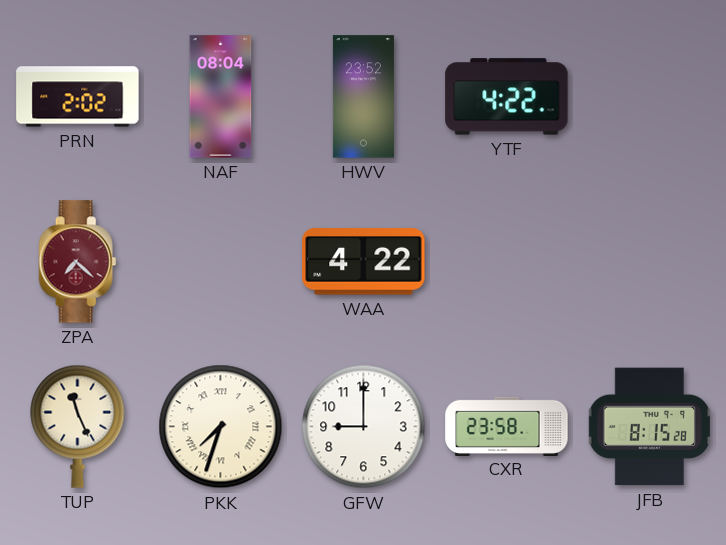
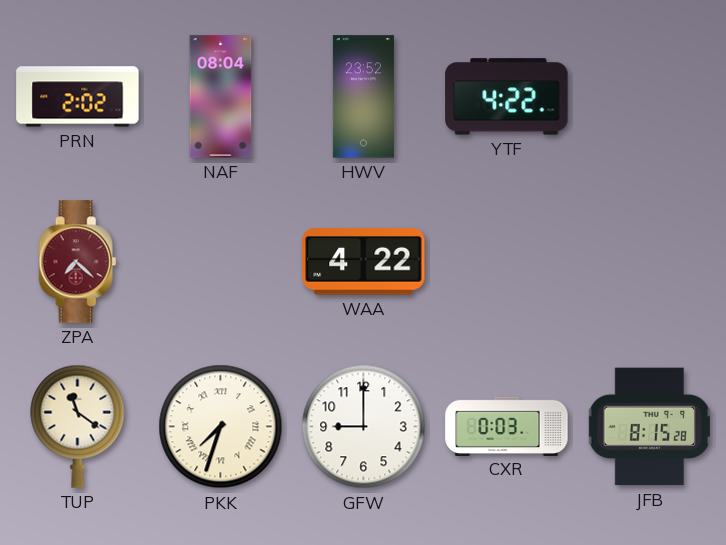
TUP: 11:26 -> 11:21
CXR: 23:58 -> 0:03
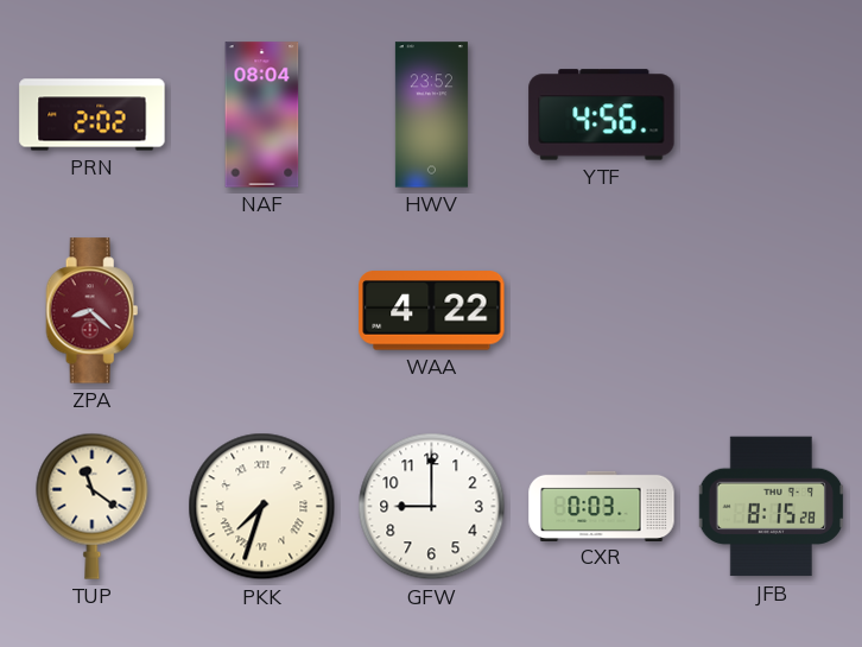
YTF: 4:22 -> 4:56
ZPA: 7:22 -> 8:22
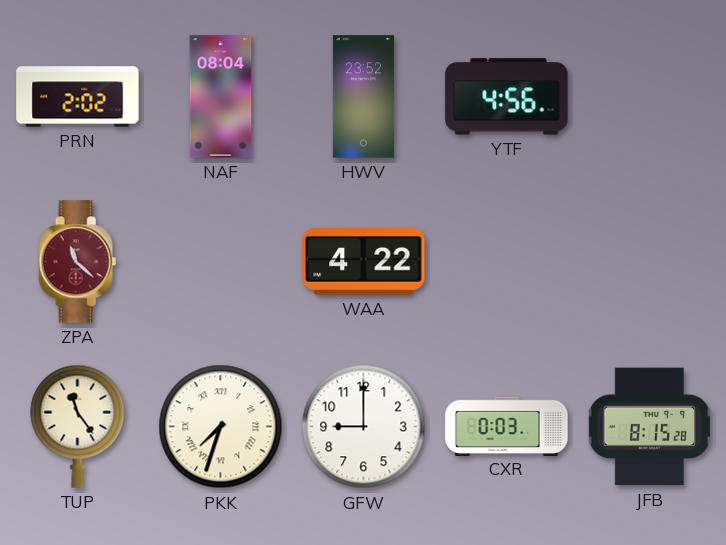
ZPA: 8:22 -> 11:22
TUP: 11:21 -> 11:24
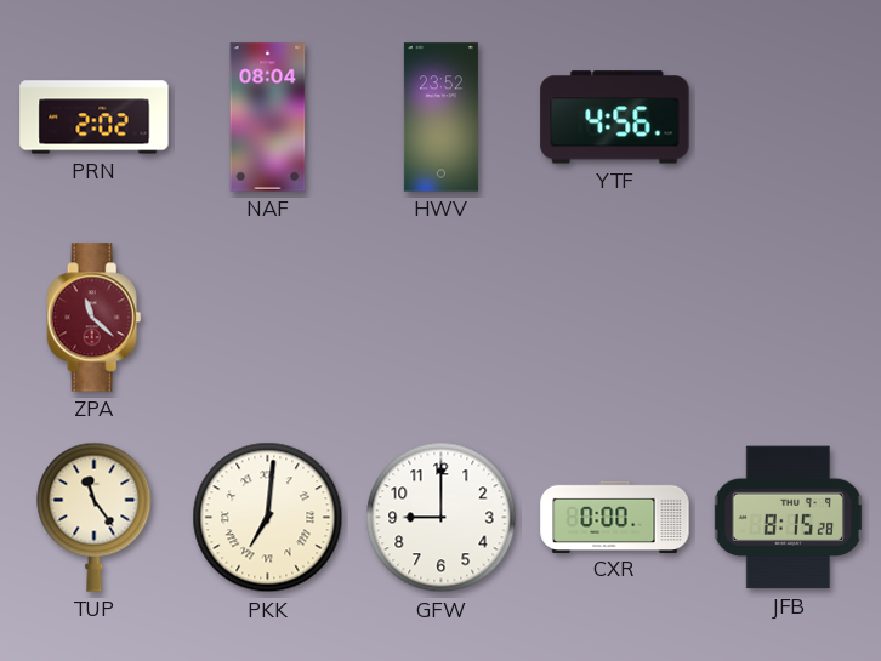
WAA: 4:22 -> none
PKK: 7:33 -> 7:01
CXR: 0:03 -> 0:00
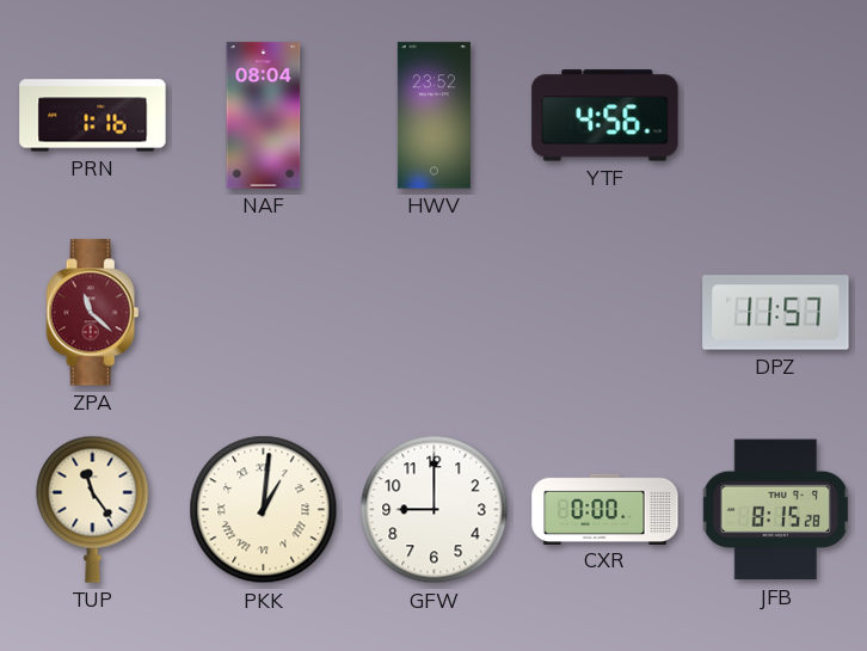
PRN: 2:02 -> 1:16
DPZ: none -> 11:57
PKK: 7:01 -> 1:01
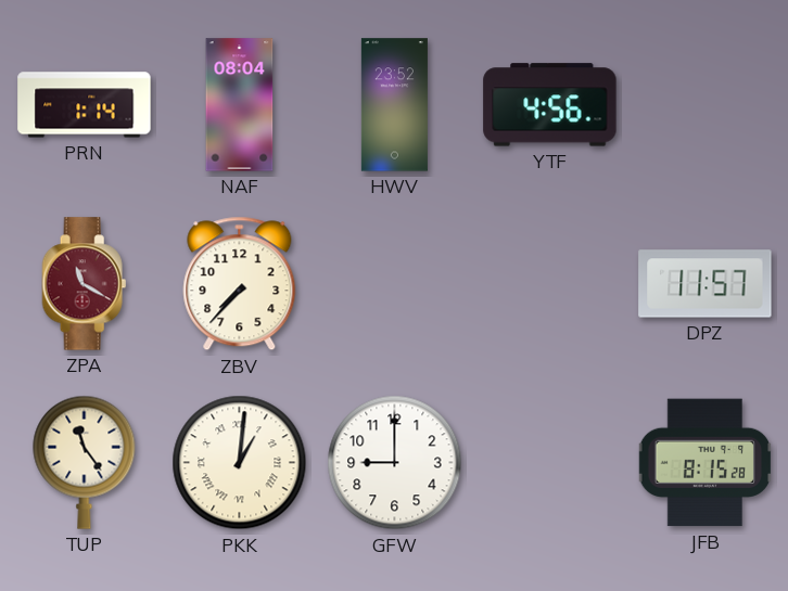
PRN: 1:16 -> 1:14
ZPA: 11:22 -> 11:20
ZBV: none -> 7:37
CXR: 0:00 -> none
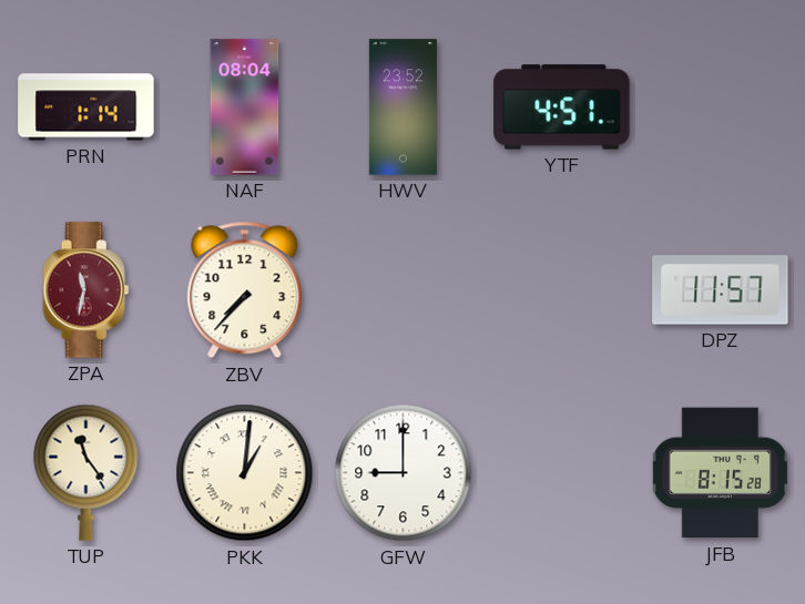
YTF: 4:56 -> 4:51
ZPA: 11:20 -> 11:32
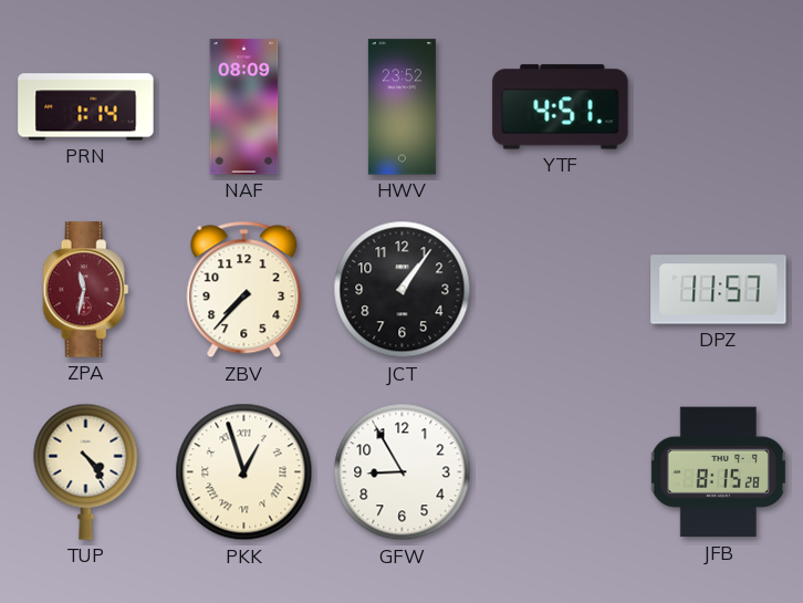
NAF: 08:04 -> 08:09
JCT: none -> 1:06
TUP: 11:24 -> 4:24
PKK: 1:01 -> 12:57
GFW: 9:00 -> 8:55
